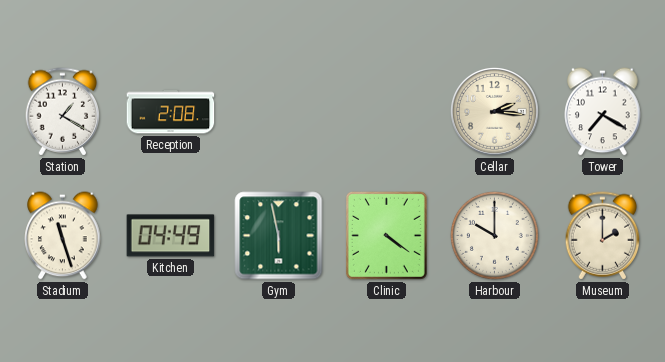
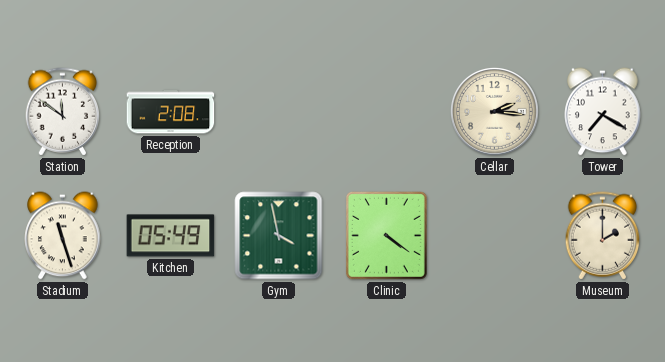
Station: 1:20 -> 11:51
Kitchen: 04:49 -> 05:49
Gym: 5:58 -> 3:58
Harbour: 10:00 -> none
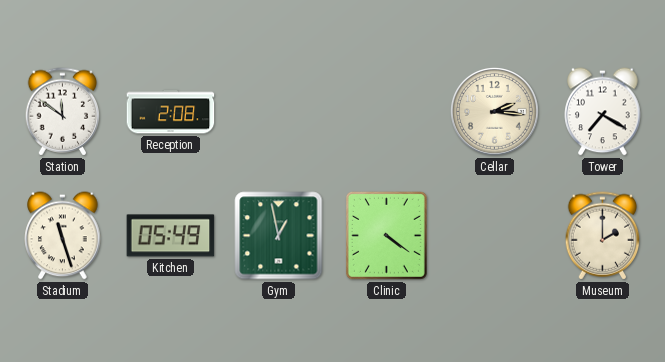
Gym: 3:58 -> 12:58
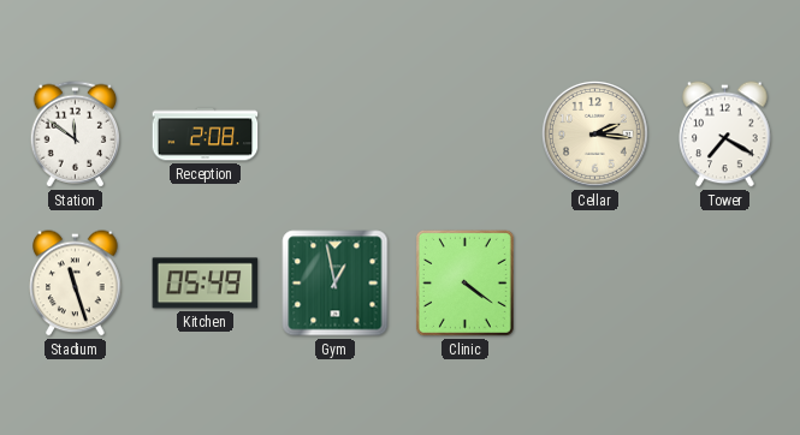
Museum: 2:00 -> none
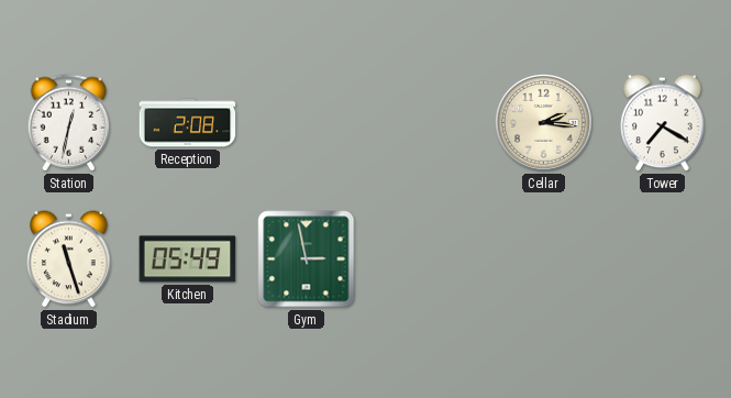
Station: 11:51 -> 12:32
Gym: 12:58 -> 2:58
Clinic: 4:21 -> none
